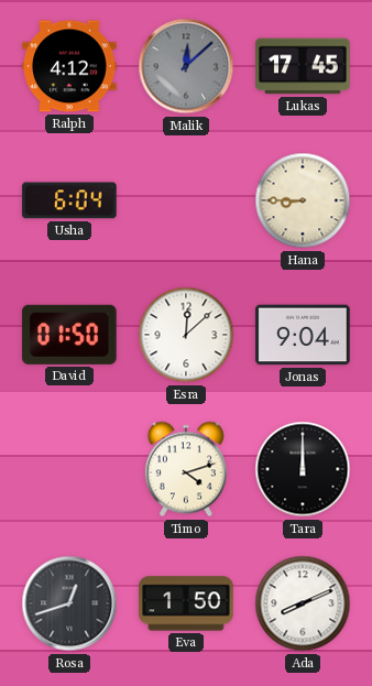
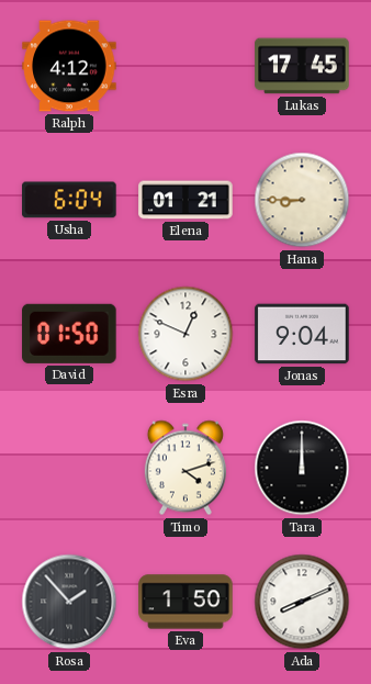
Malik: 12:08 -> none
Elena: none -> 01:21
Esra: 12:08 -> 12:49
Rosa: 12:42 -> 1:53
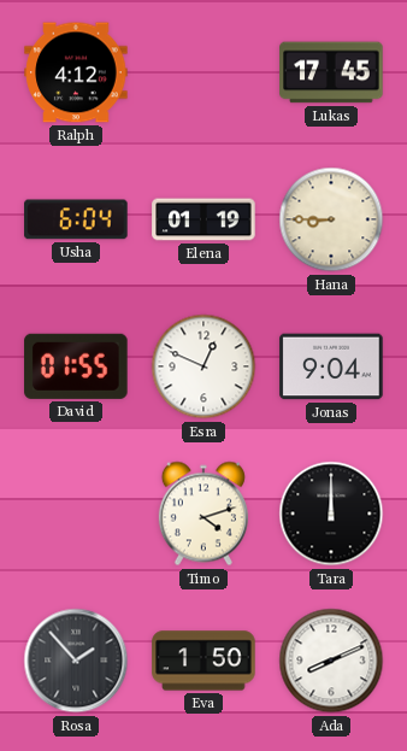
Elena: 01:21 -> 01:19
David: 01:50 -> 01:55
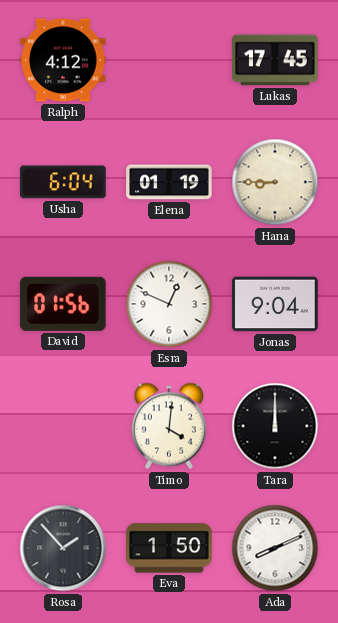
David: 01:55 -> 01:56
Timo: 4:12 -> 4:01
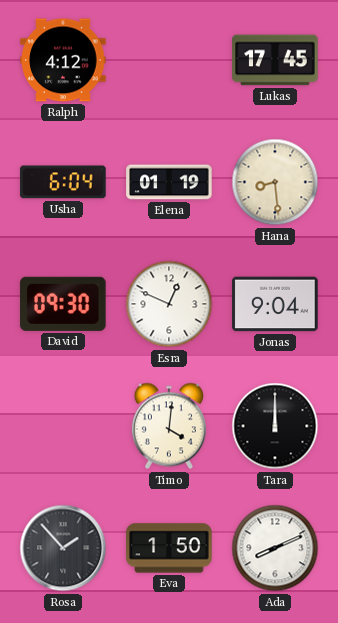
Hana: 8:45 -> 8:29
David: 01:56 -> 09:30
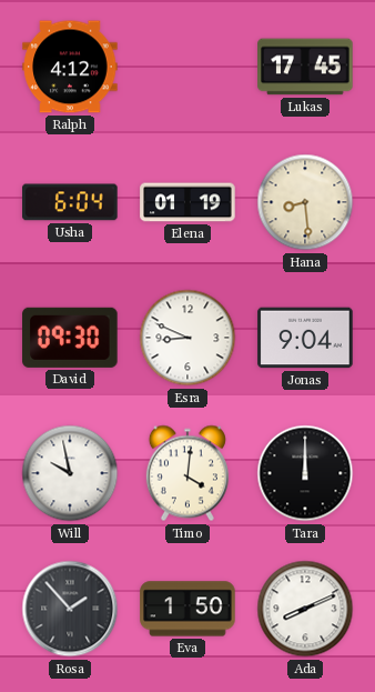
Esra: 12:49 -> 8:49
Will: none -> 9:58
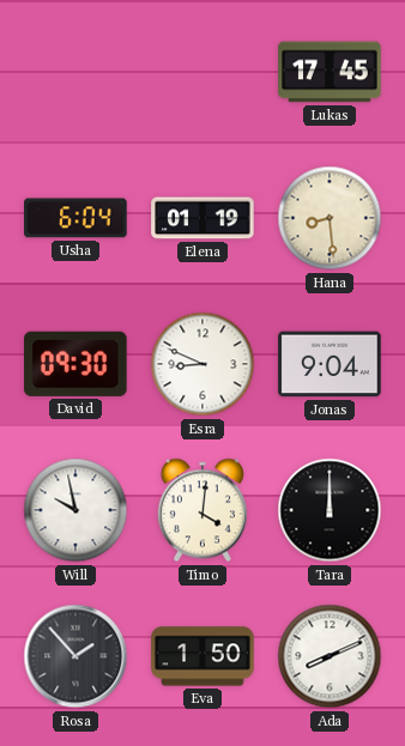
Ralph: 4:12 -> none
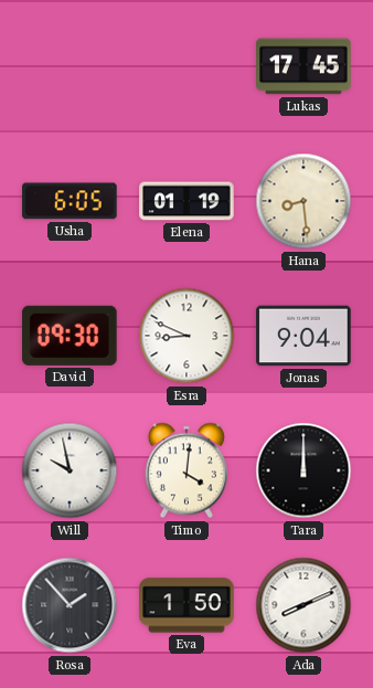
Usha: 6:04 -> 6:05
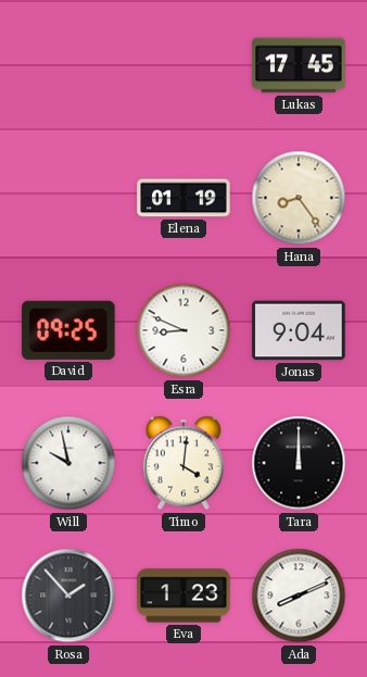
Usha: 6:05 -> none
Hana: 8:29 -> 8:24
David: 09:30 -> 09:25
Eva: 1:50 -> 1:23
